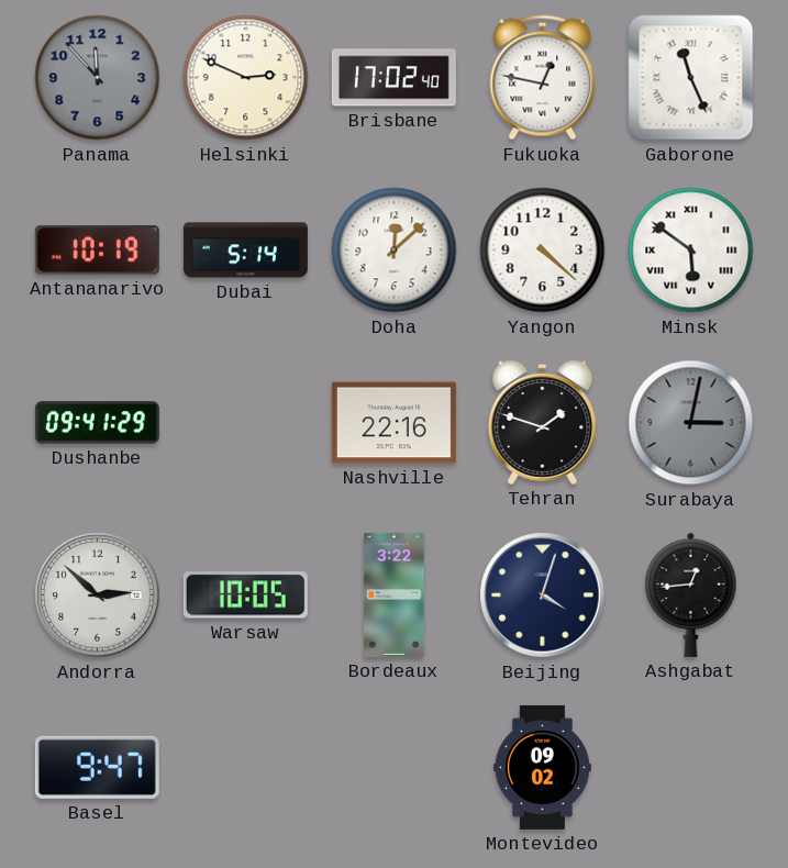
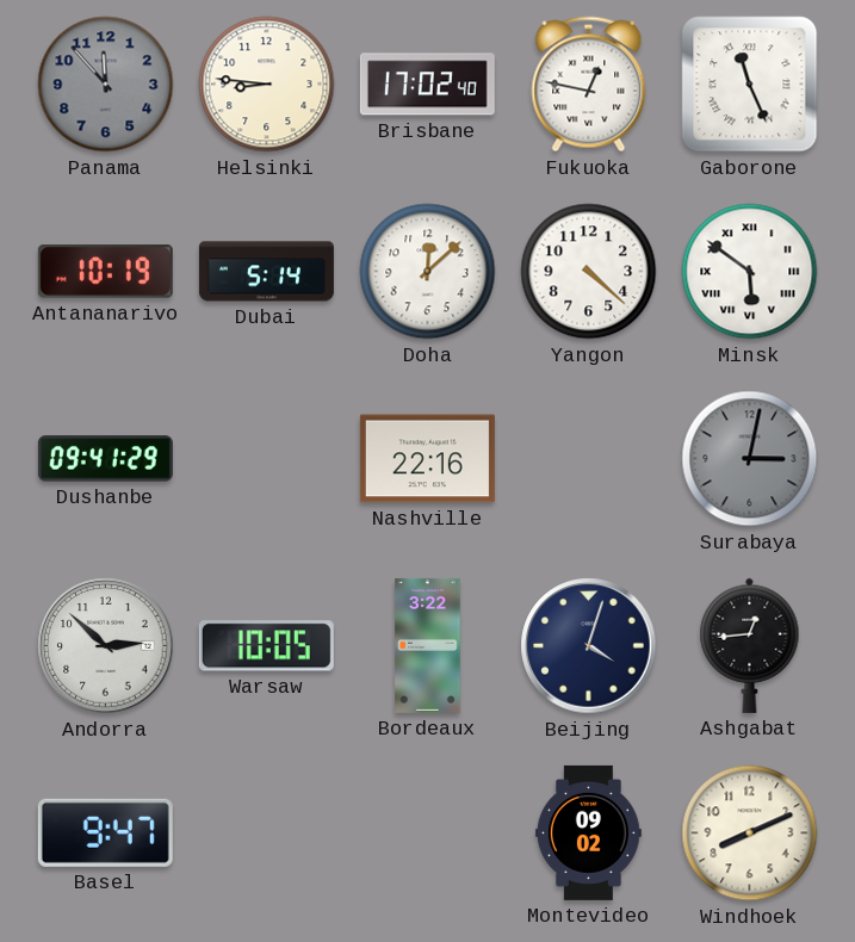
Helsinki: 2:49 -> 8:46
Tehran: 1:48 -> none
Windhoek: none -> 8:11
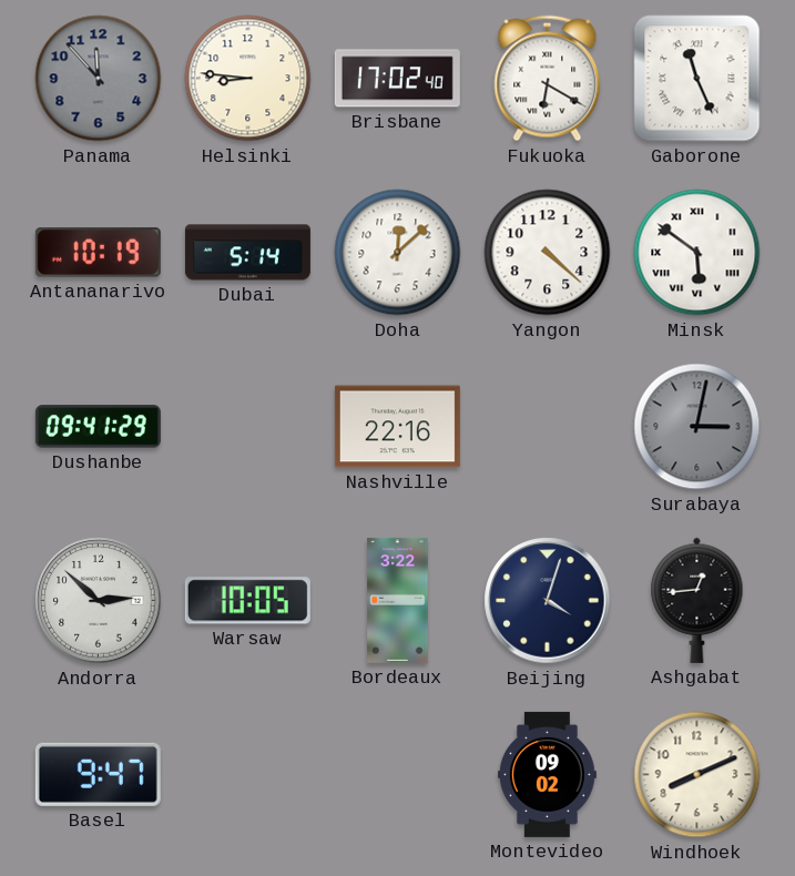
Fukuoka: 12:47 -> 6:20
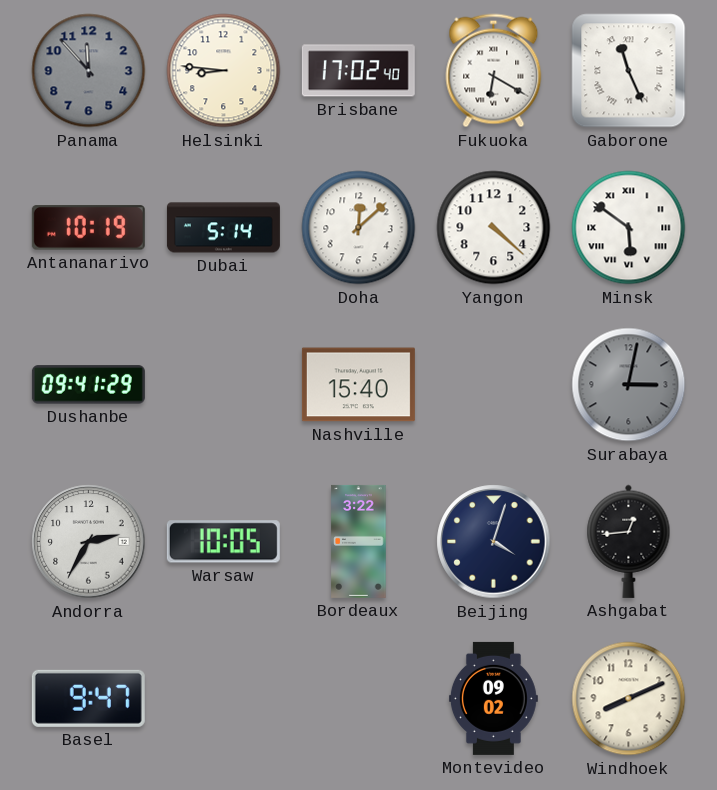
Nashville: 22:16 -> 15:40
Andorra: 2:52 -> 2:35
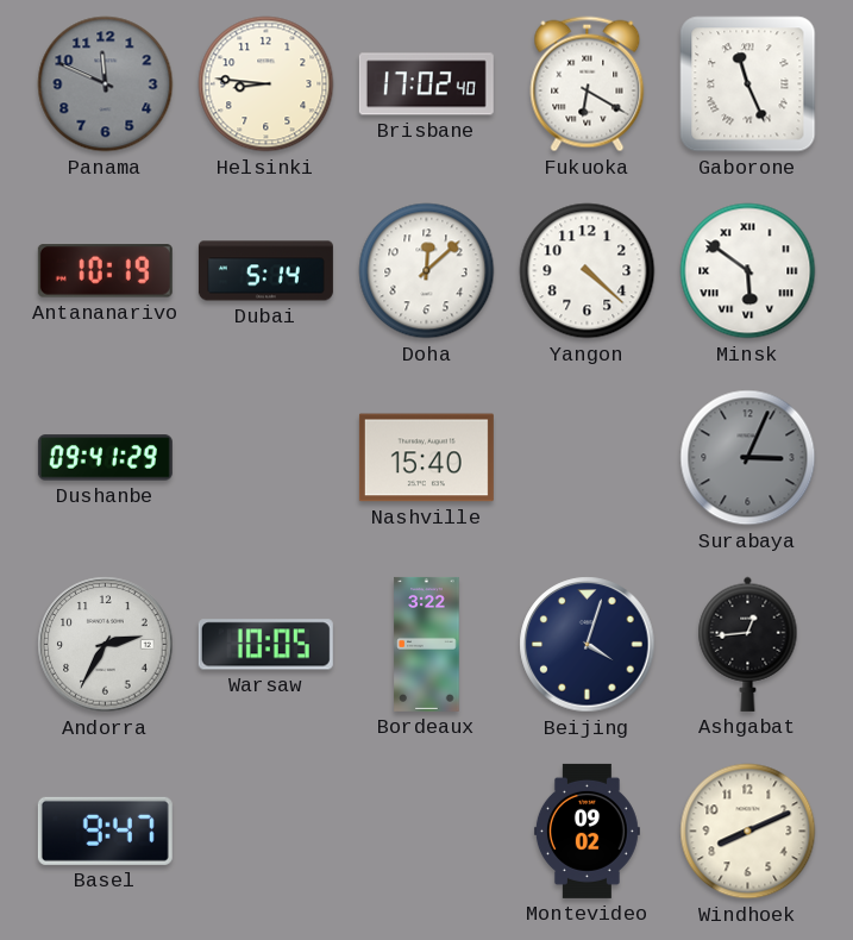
Panama: 11:53 -> 11:49
Surabaya: 3:02 -> 3:04
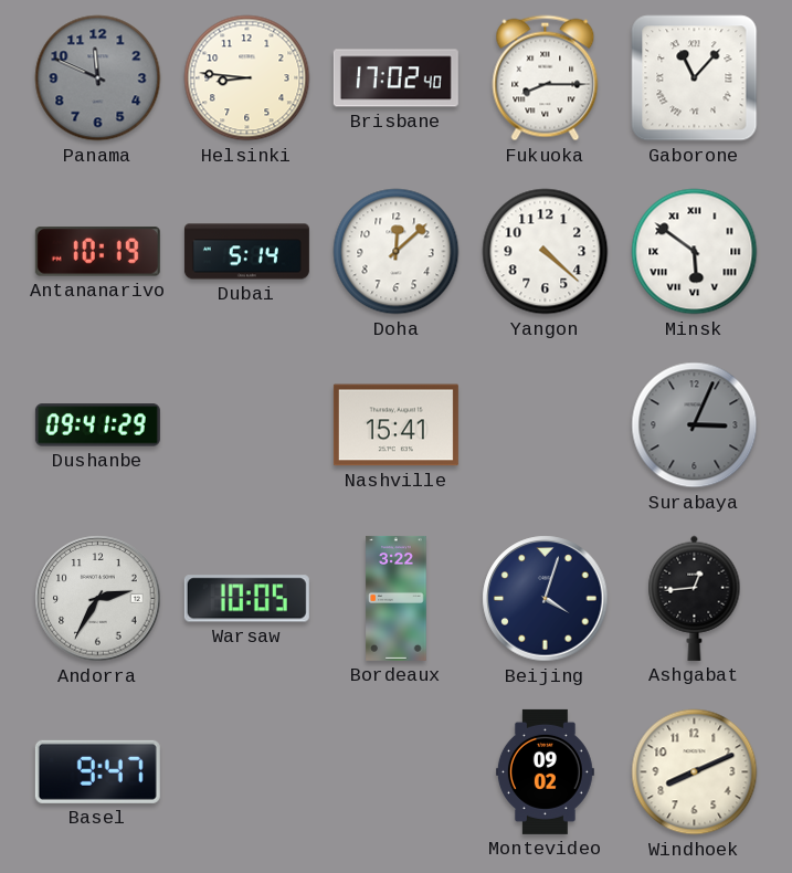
Fukuoka: 6:20 -> 8:15
Gaborone: 11:26 -> 11:07
Nashville: 15:40 -> 15:41
